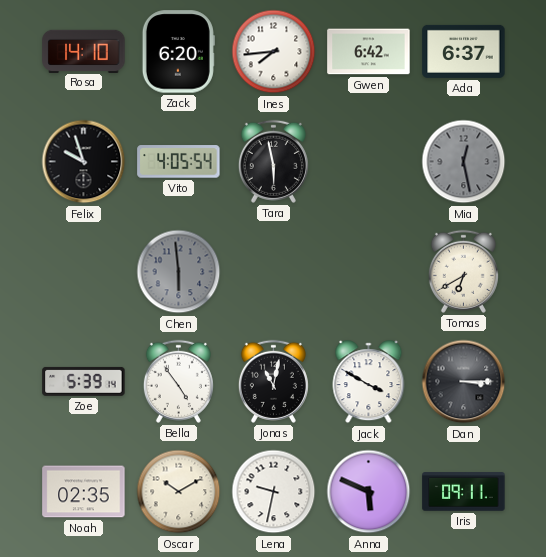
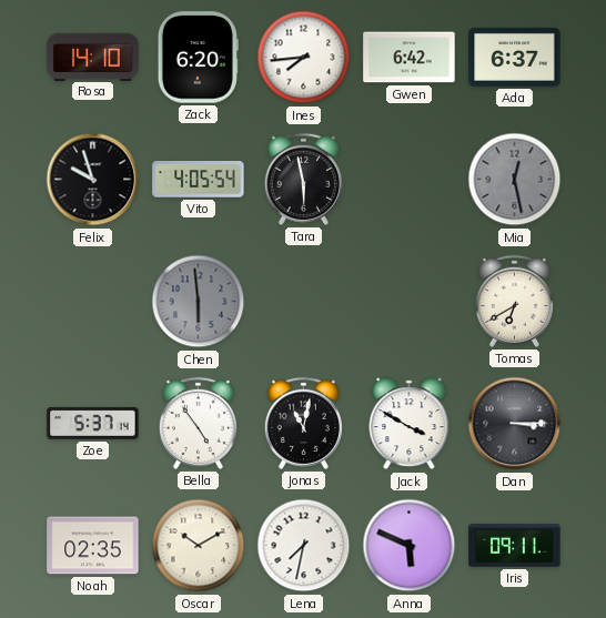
Zoe: 5:39 -> 5:37
Lena: 9:32 -> 7:32
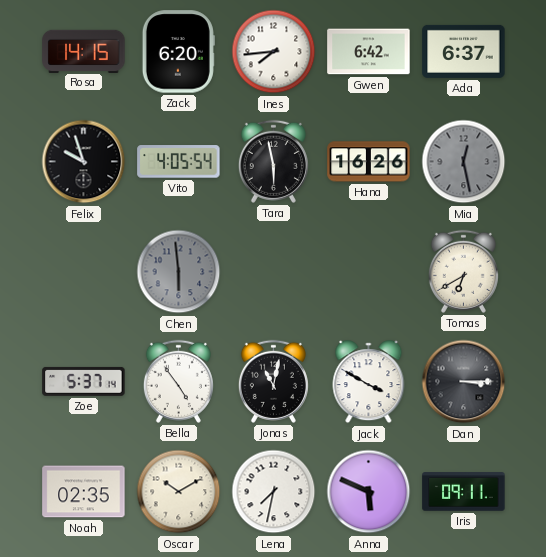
Rosa: 14:10 -> 14:15
Hana: none -> 16:26
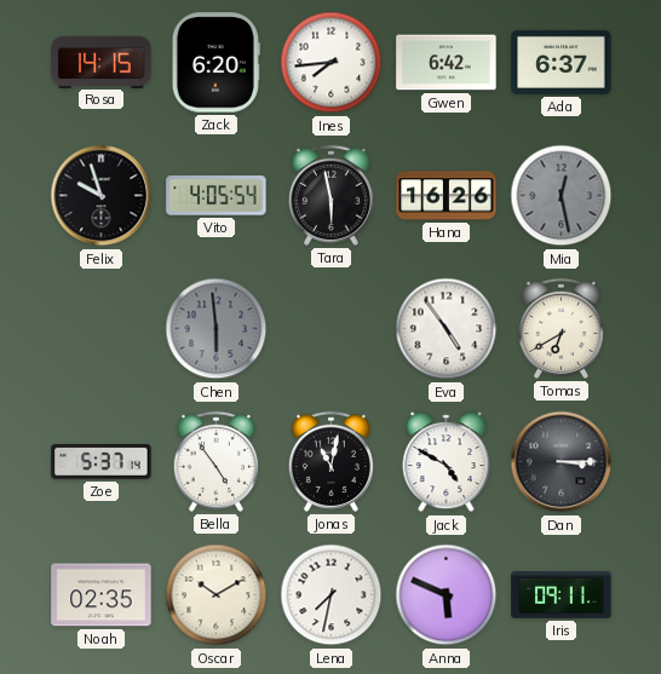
Eva: none -> 4:54
Jack: 3:50 -> 4:50
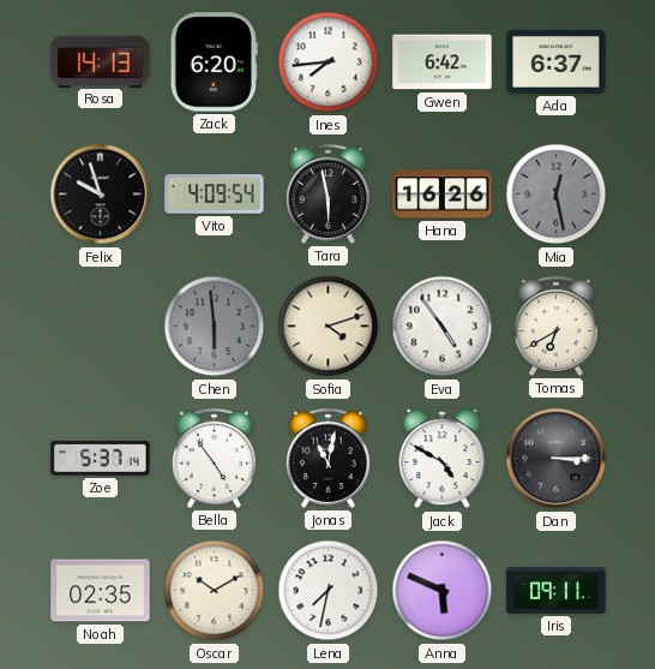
Rosa: 14:15 -> 14:13
Vito: 4:05 -> 4:09
Sofia: none -> 4:12
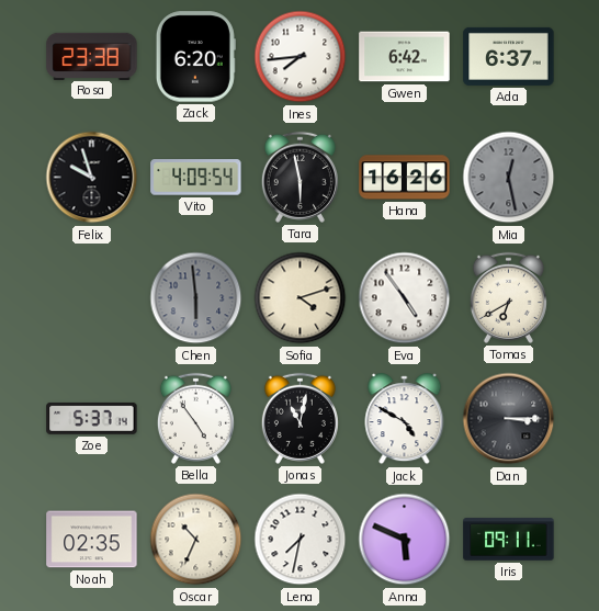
Rosa: 14:13 -> 23:38
Oscar: 10:10 -> 10:34
